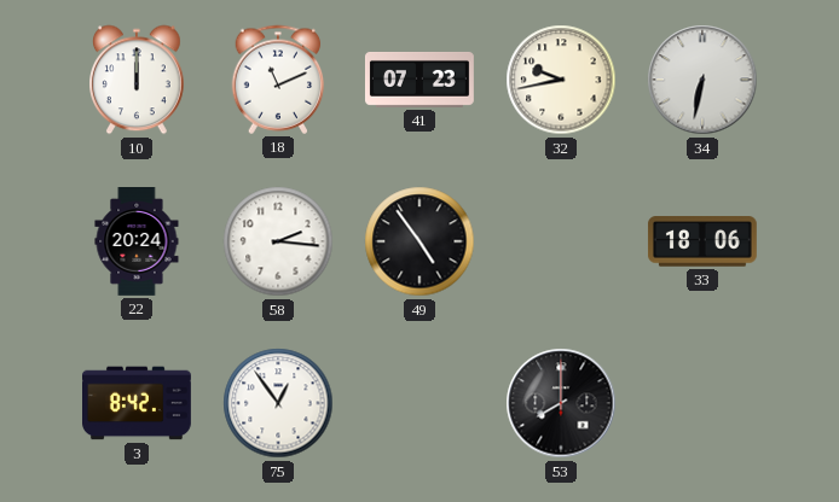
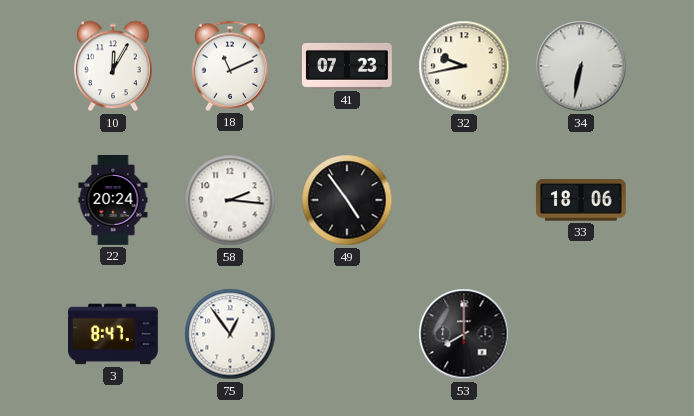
10: 12:00 -> 12:05
3: 8:42 -> 8:47
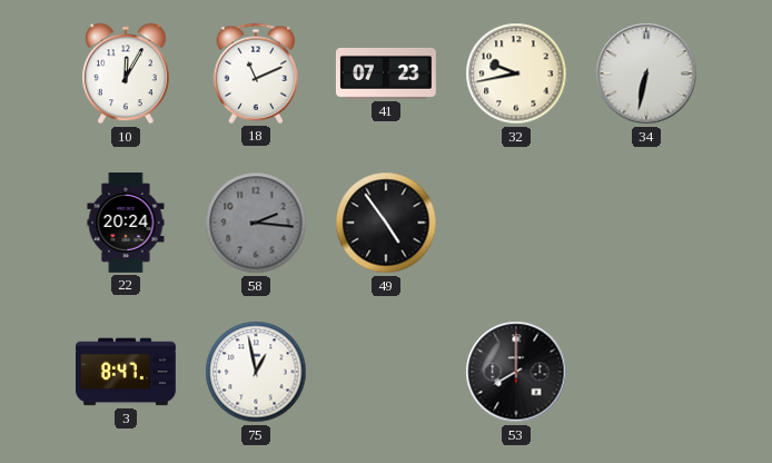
58 dial: white -> grey
33: 18:06 -> none
75: 12:54 -> 12:58
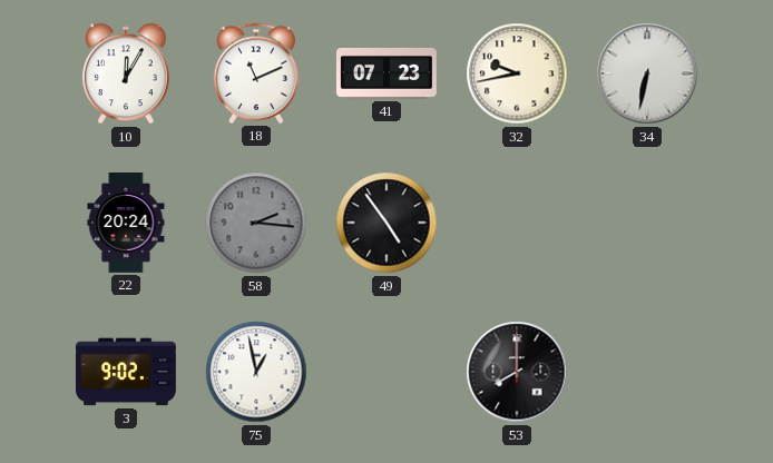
3: 8:47 -> 9:02
